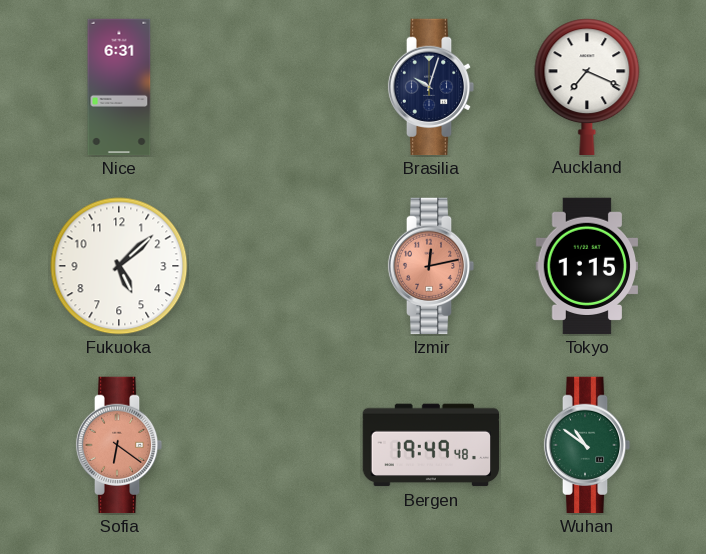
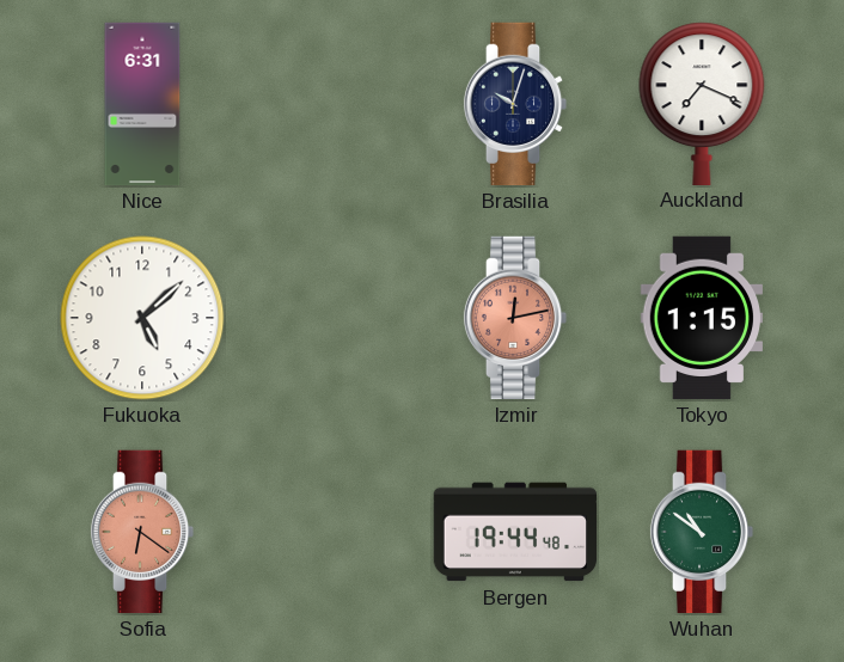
Bergen: 19:49 -> 19:44
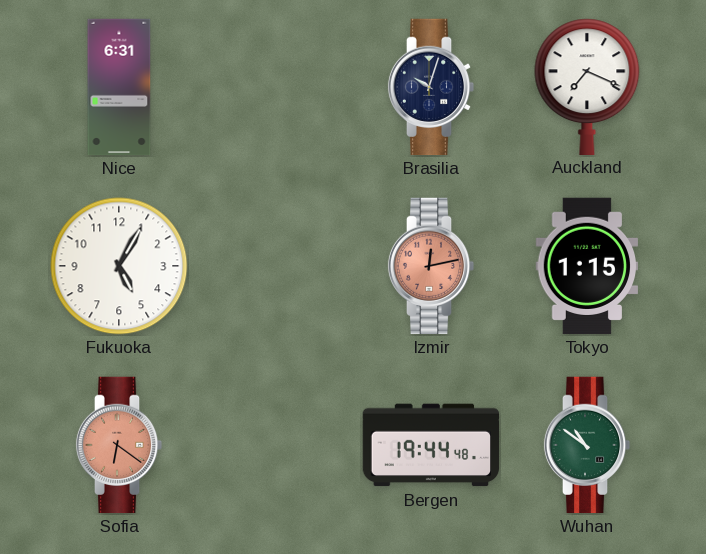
Fukuoka: 5:08 -> 5:05
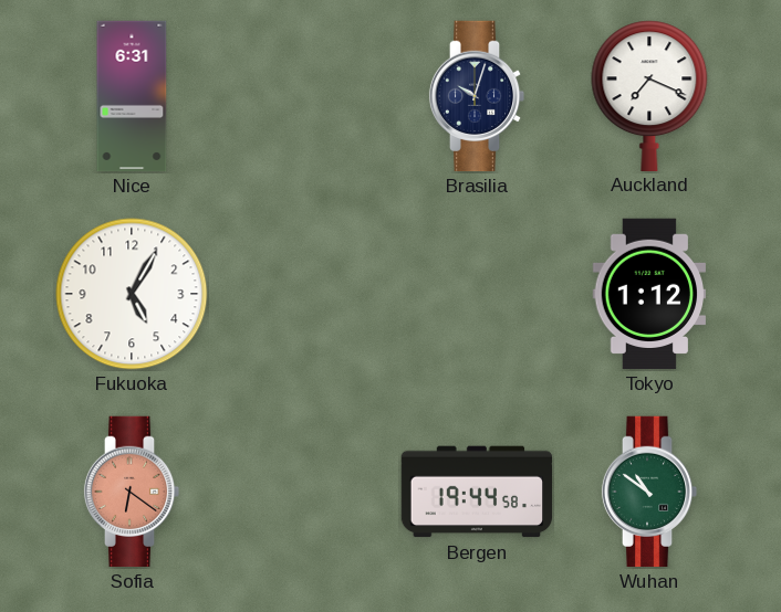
Izmir: 12:13 -> none
Tokyo: 1:15 -> 1:12
Bergen: 19:44:48 -> 19:44:58
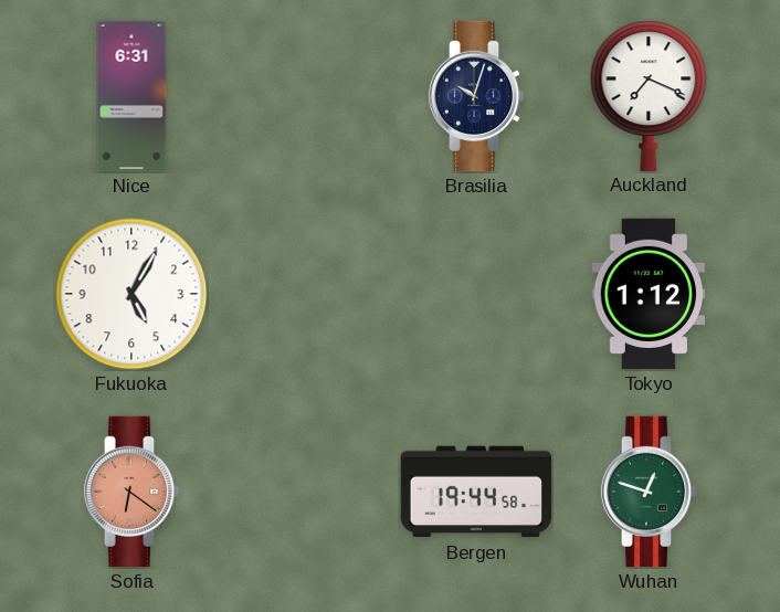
Wuhan: 10:51 -> 12:48
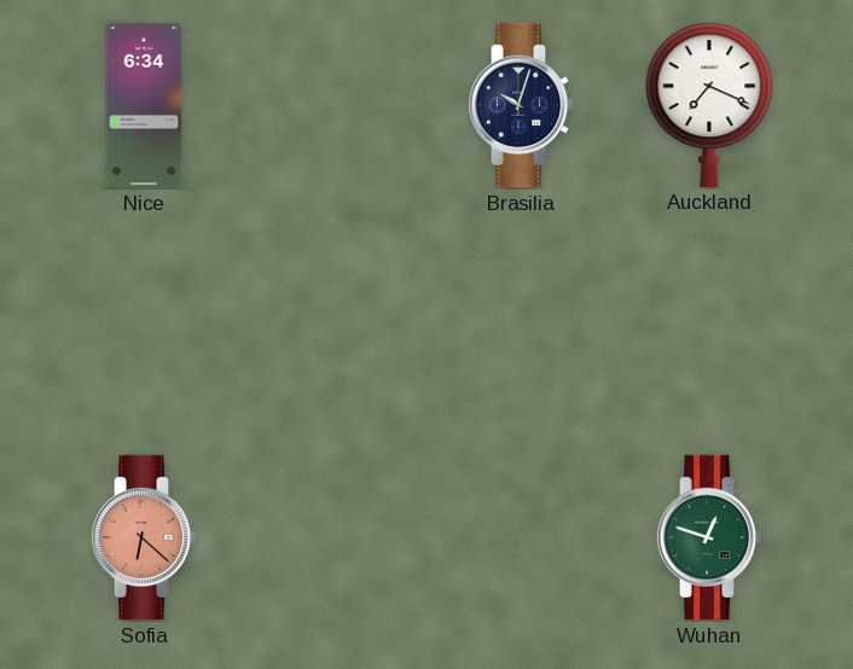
Nice: 6:31 -> 6:34
Fukuoka: 5:05 -> none
Tokyo: 1:12 -> none
Sofia: 6:21 -> 6:22
Bergen: 19:44 -> none
